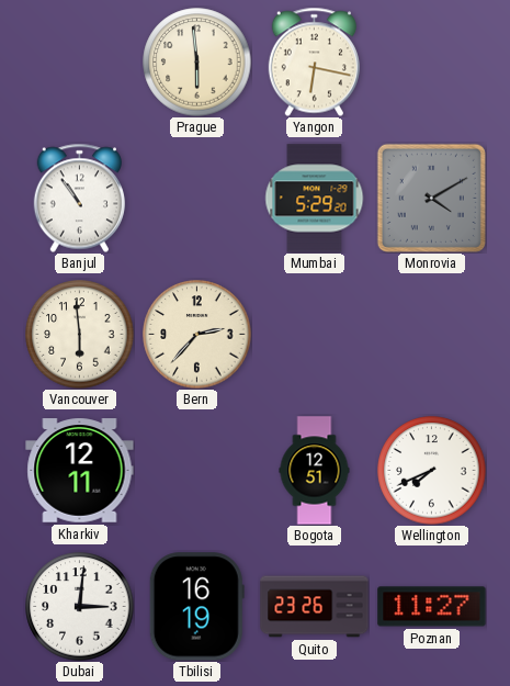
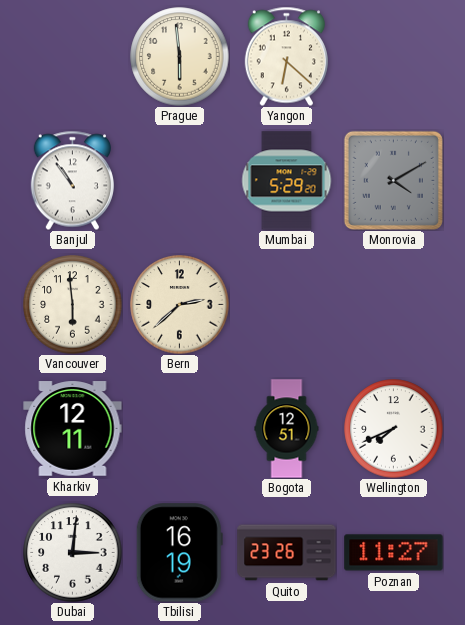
Yangon: 6:17 -> 6:22
Bern: 2:37 -> 2:38
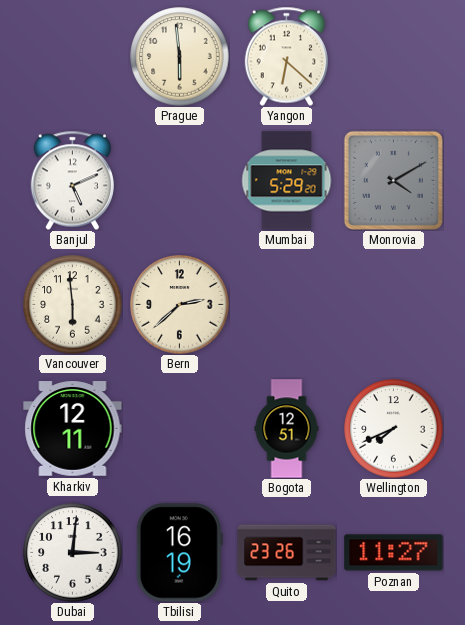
Banjul: 10:54 -> 5:11
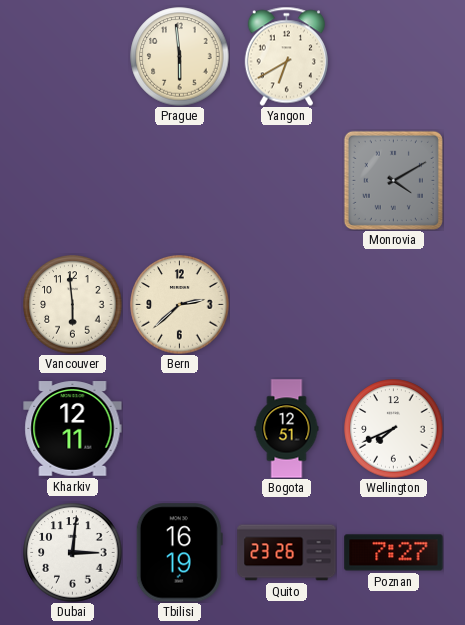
Yangon: 6:22 -> 6:40
Banjul: 5:11 -> none
Mumbai: 5:29 -> none
Poznan: 11:27 -> 7:27
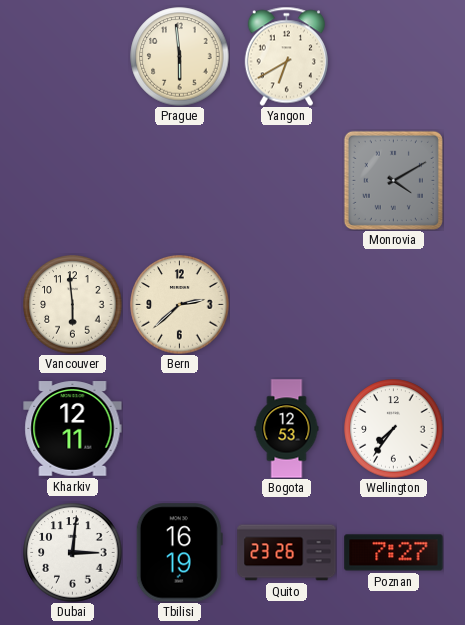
Bogota: 12:51 -> 12:53
Wellington: 7:41 -> 7:36
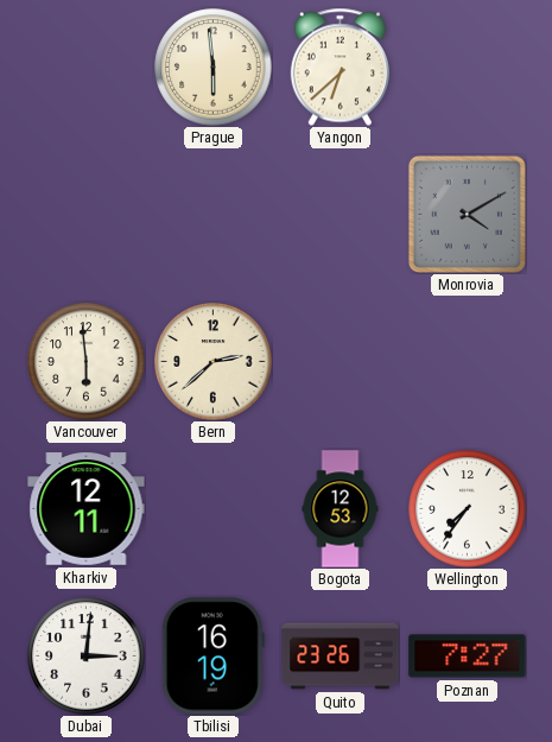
Yangon: 6:40 -> 6:38
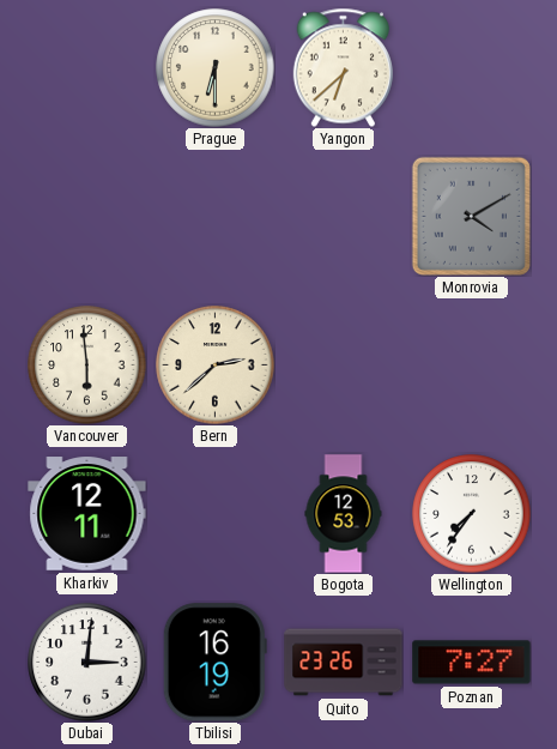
Prague: 5:59 -> 6:30
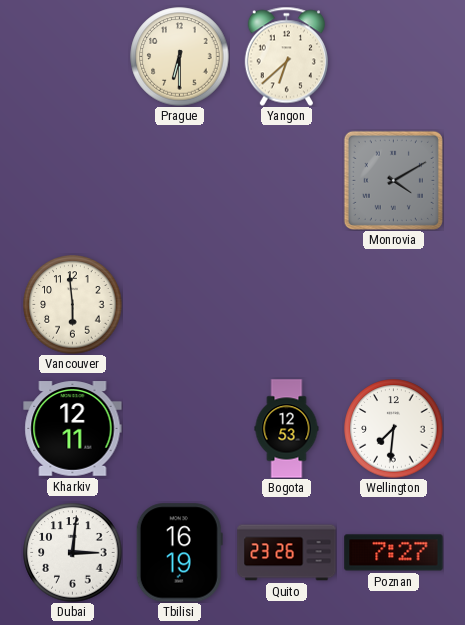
Bern: 2:38 -> none
Wellington: 7:36 -> 7:31
